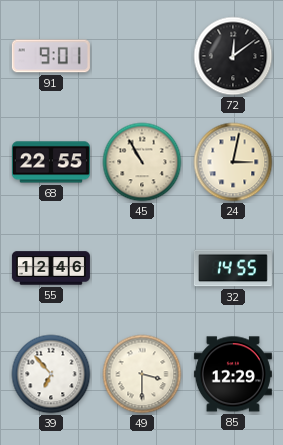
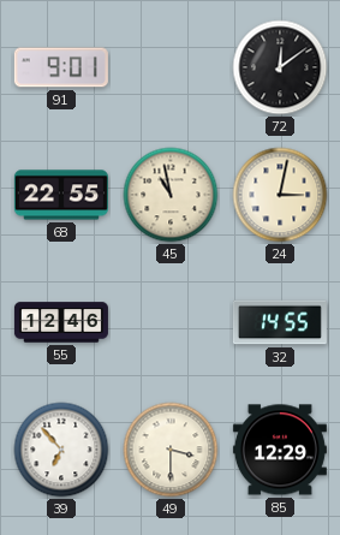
45: 10:55 -> 10:58
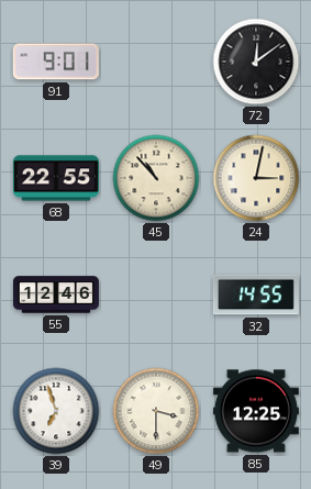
45: 10:58 -> 10:53
39: 6:53 -> 6:57
85: 12:29 -> 12:25
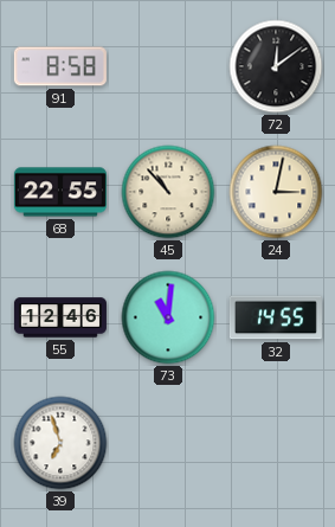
91: 9:01 -> 8:58
73: none -> 11:01
49: 3:30 -> none
85: 12:25 -> none
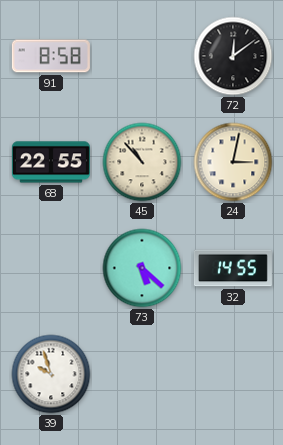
55: 12:46 -> none
73: 11:01 -> 5:22
39: 6:57 -> 9:57
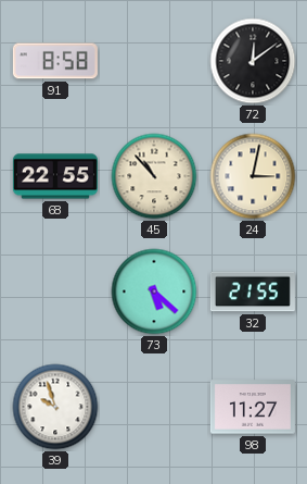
32: 14:55 -> 21:55
98: none -> 11:27
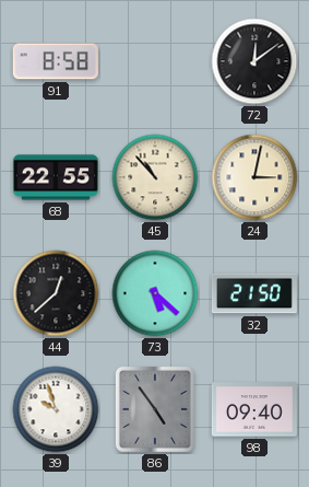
44: none -> 12:38
32: 21:55 -> 21:50
86: none -> 4:54
98: 11:27 -> 09:40
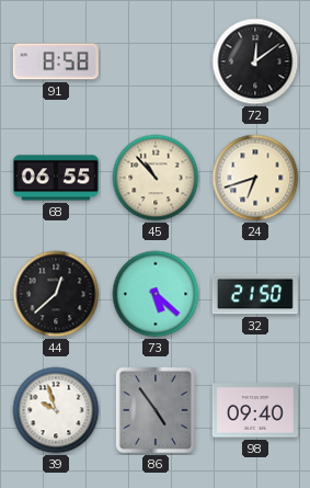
68: 22:55 -> 06:55
24: 3:02 -> 6:42
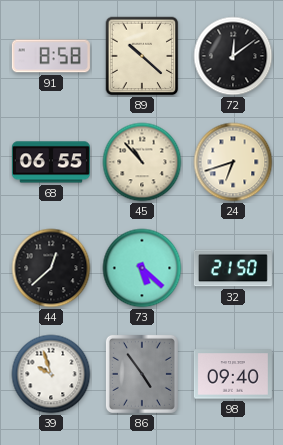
89: none -> 10:22
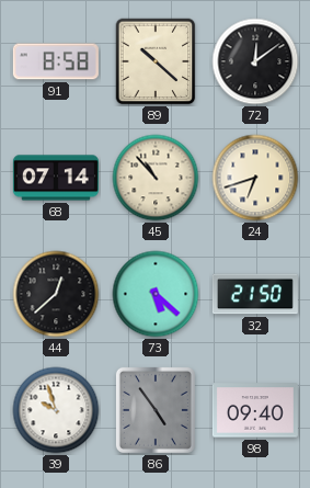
68: 06:55 -> 07:14
